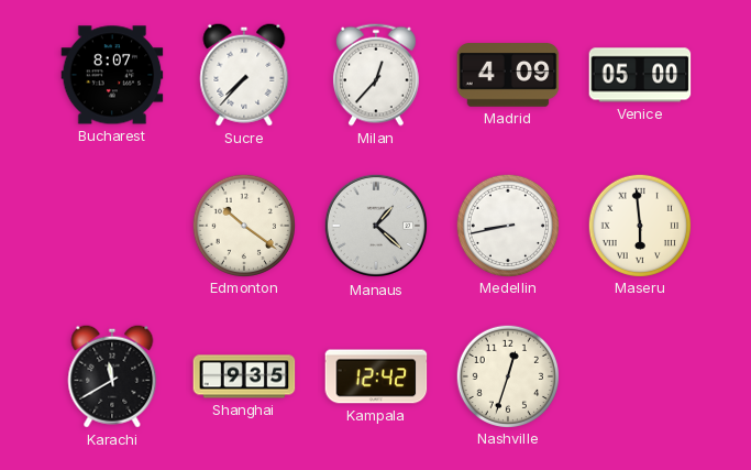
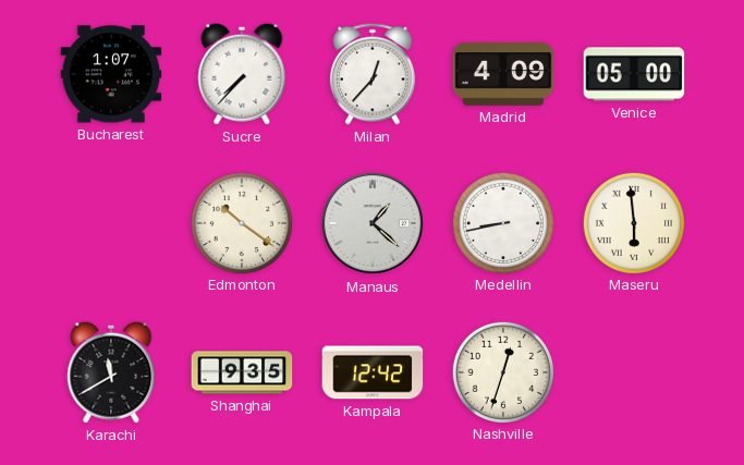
Bucharest: 8:07 -> 1:07
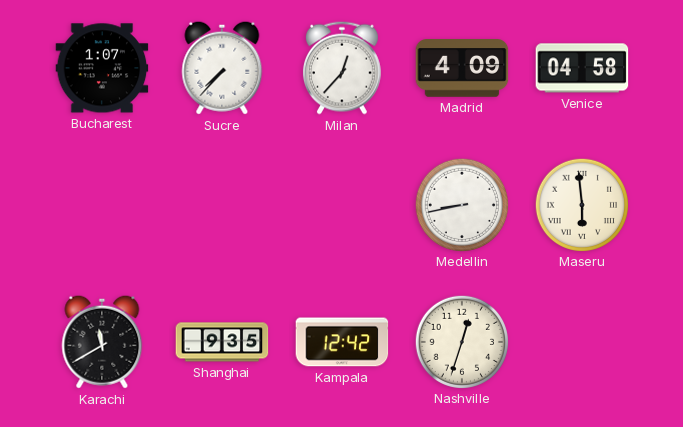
Venice: 05:00 -> 04:58
Edmonton: 10:21 -> none
Manaus: 1:22 -> none
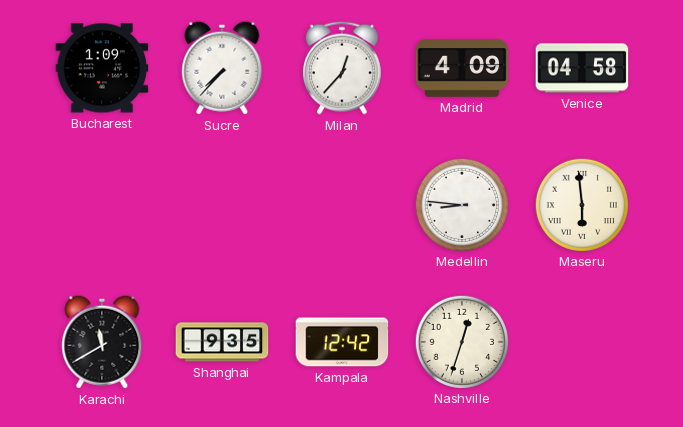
Bucharest: 1:07 -> 1:09
Medellin: 8:43 -> 8:46
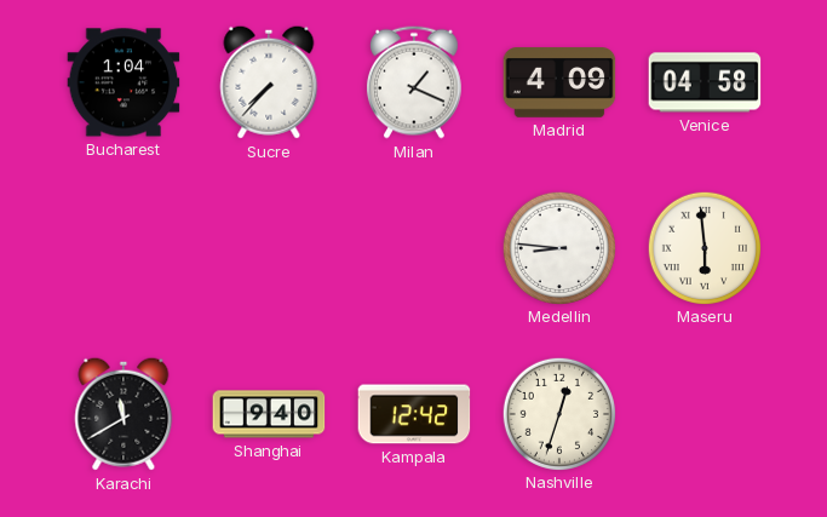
Bucharest: 1:09 -> 1:04
Milan: 12:37 -> 1:19
Shanghai: 9:35 -> 9:40
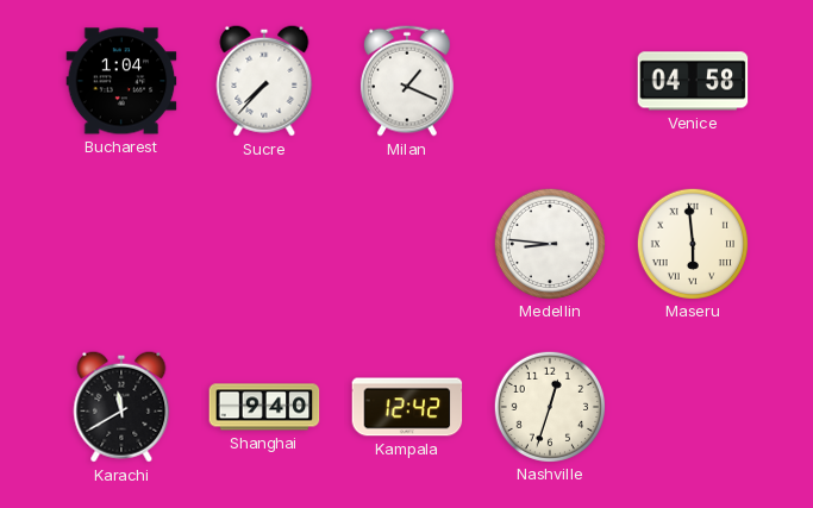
Madrid: 4:09 -> none
